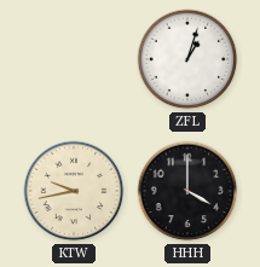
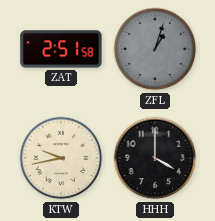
ZAT: none -> 2:51
ZFL dial: white -> grey
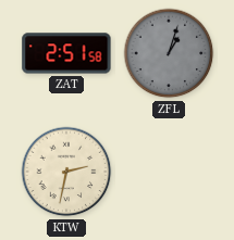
KTW: 9:43 -> 2:32
HHH: 4:00 -> none
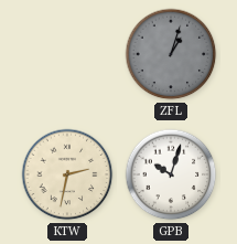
ZAT: 2:51 -> none
GPB: none -> 10:03
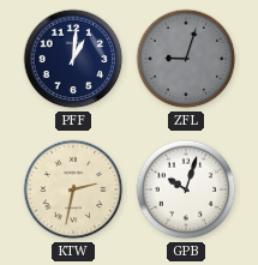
PFF: none -> 1:01
ZFL: 1:03 -> 9:03
